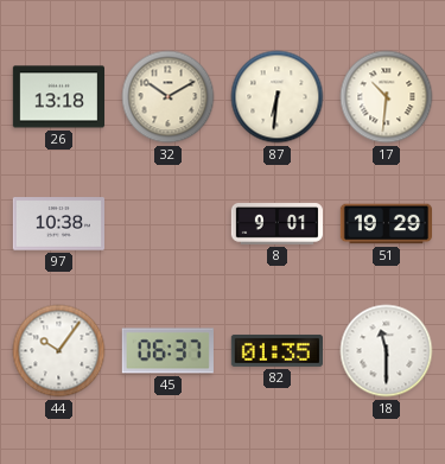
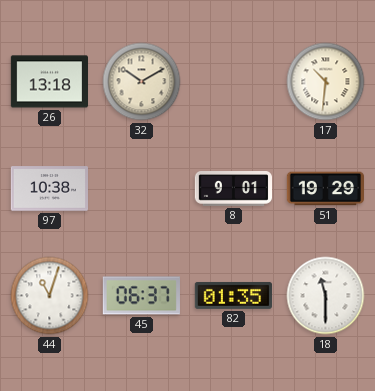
87: 6:31 -> none
44: 10:06 -> 11:03
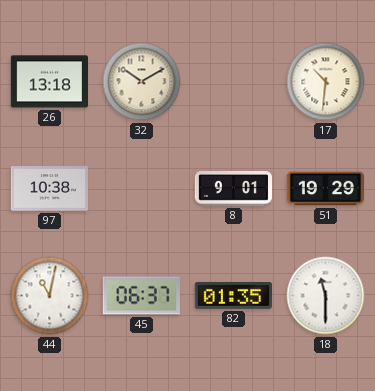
44: 11:03 -> 11:02
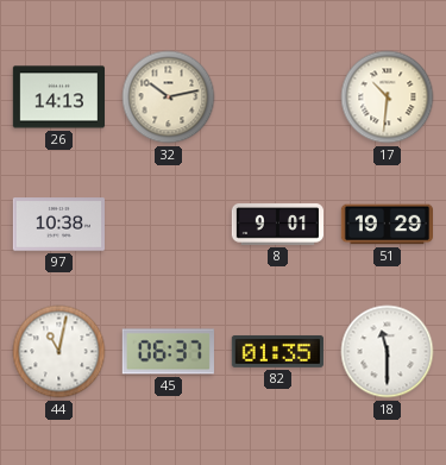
26: 13:18 -> 14:13
32: 10:10 -> 10:13
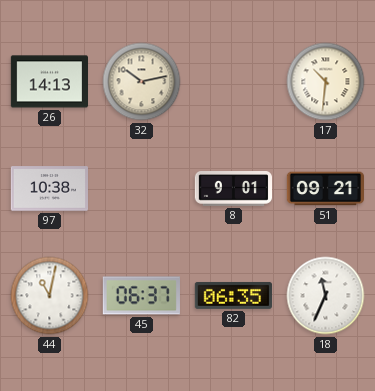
51: 19:29 -> 09:21
82: 01:35 -> 06:35
18: 11:30 -> 11:34
